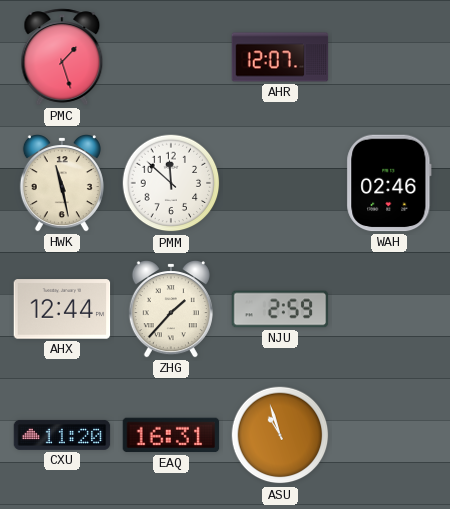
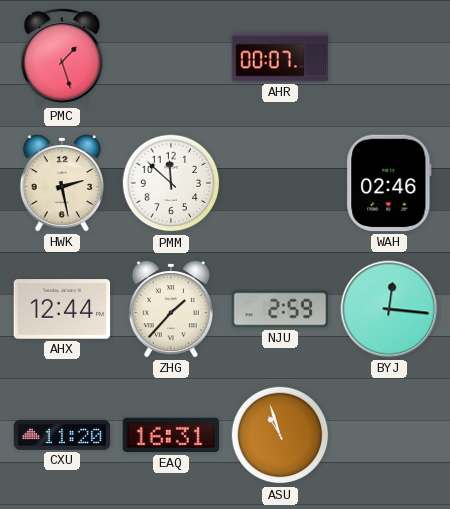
AHR: 12:07 -> 00:07
HWK: 11:28 -> 2:28
BYJ: none -> 12:16
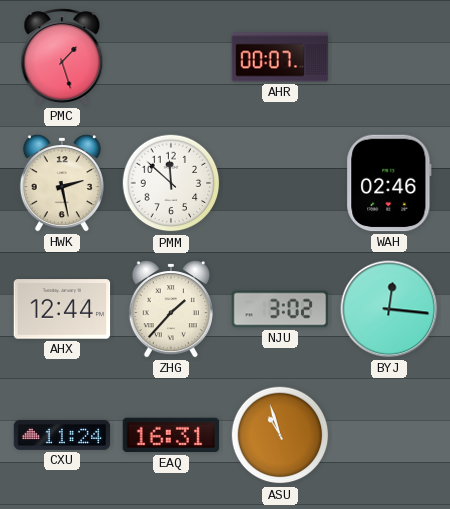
NJU: 2:59 -> 3:02
CXU: 11:20 -> 11:24
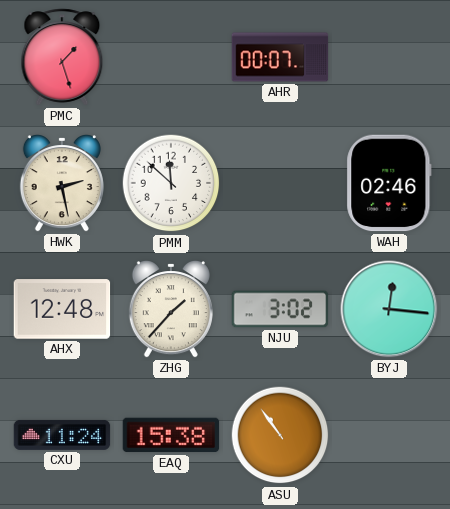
AHX: 12:44 -> 12:48
EAQ: 16:31 -> 15:38
ASU: 10:57 -> 10:54
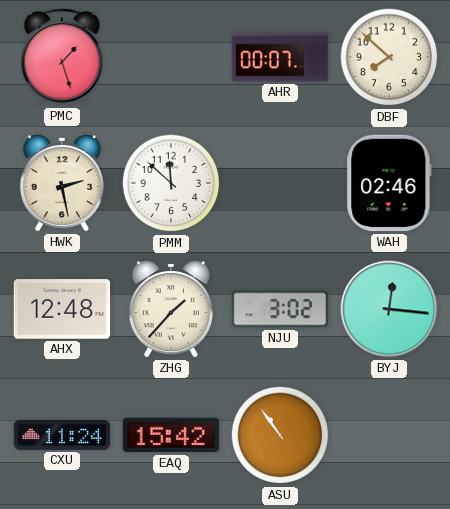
DBF: none -> 7:52
EAQ: 15:38 -> 15:42
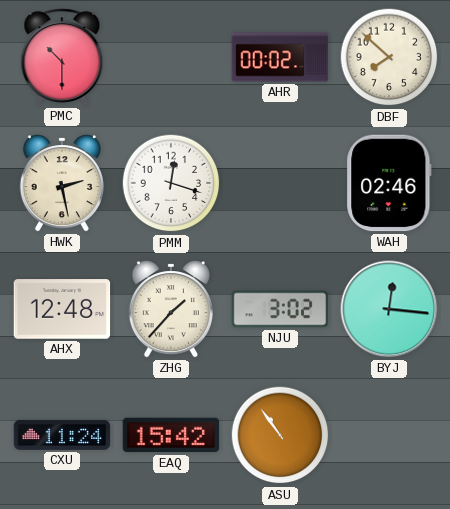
PMC: 1:27 -> 10:30
AHR: 00:07 -> 00:02
PMM: 11:52 -> 12:18
